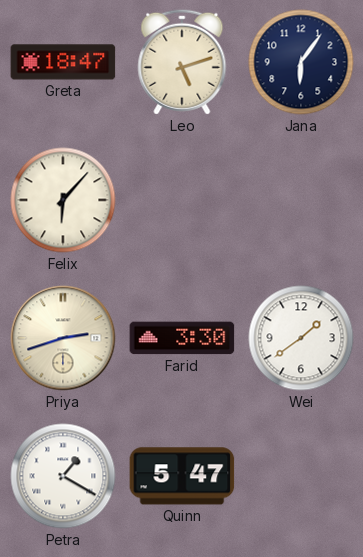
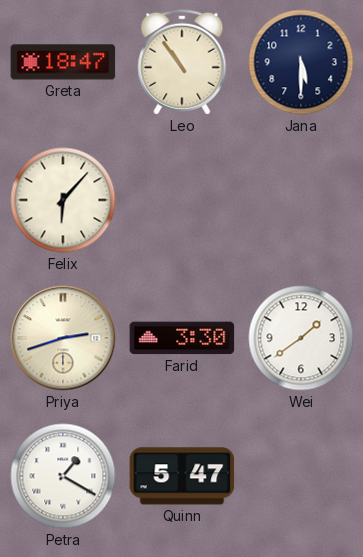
Leo: 5:12 -> 10:54
Jana: 6:06 -> 5:30
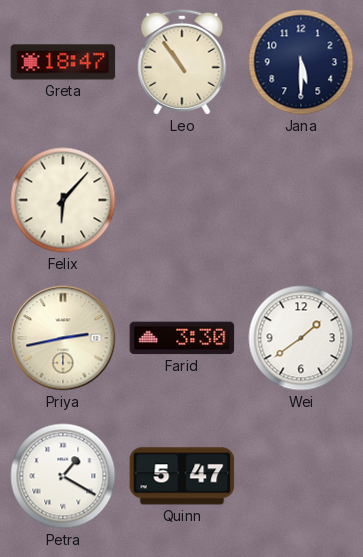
Priya: 2:42 -> 2:43
